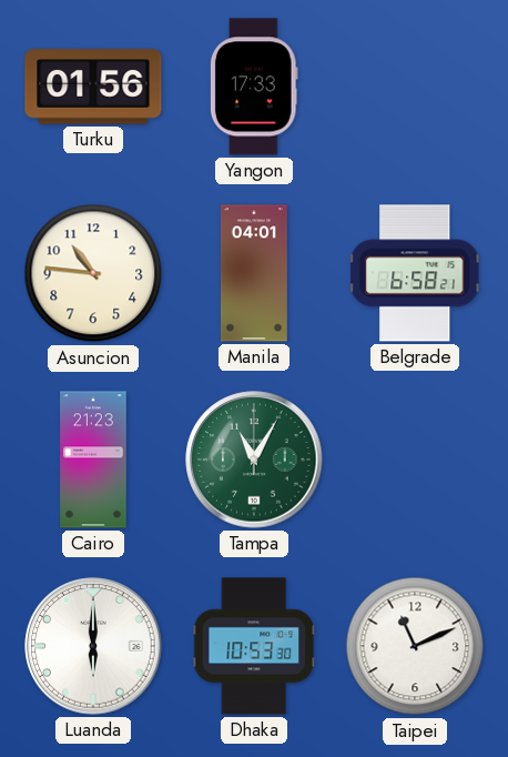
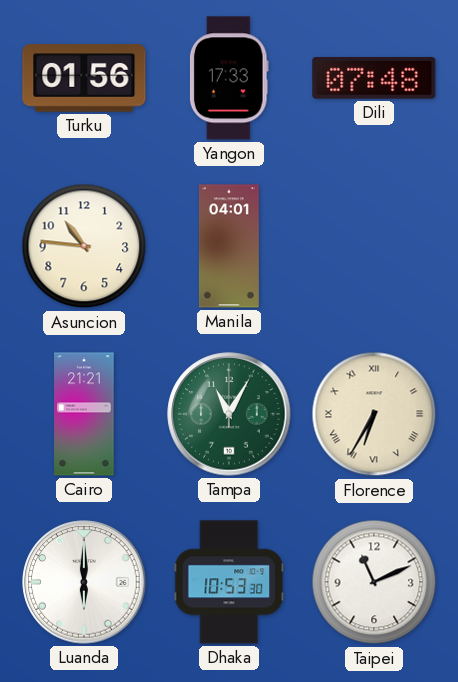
Dili: none -> 07:48
Belgrade: 6:58 -> none
Cairo: 21:23 -> 21:21
Florence: none -> 6:35
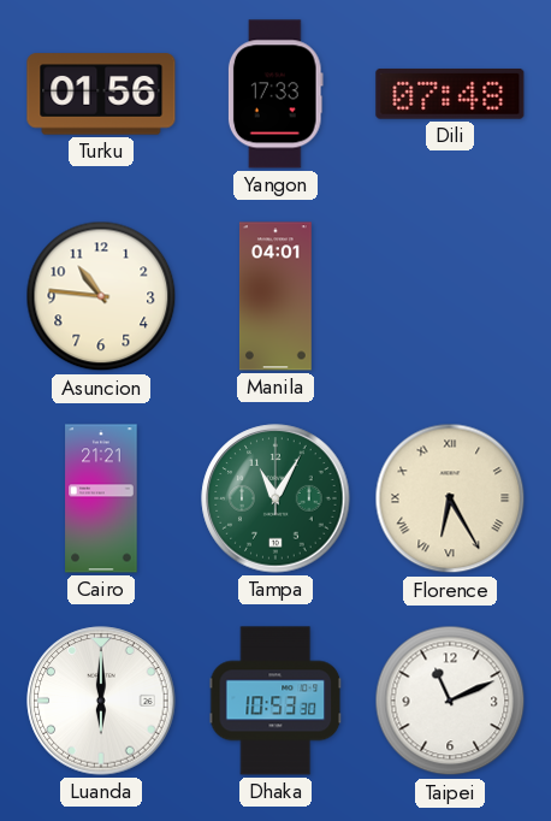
Florence: 6:35 -> 6:25
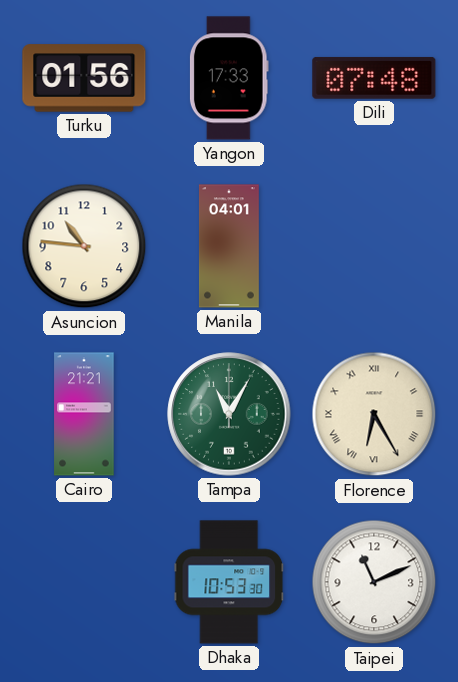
Luanda: 6:00 -> none
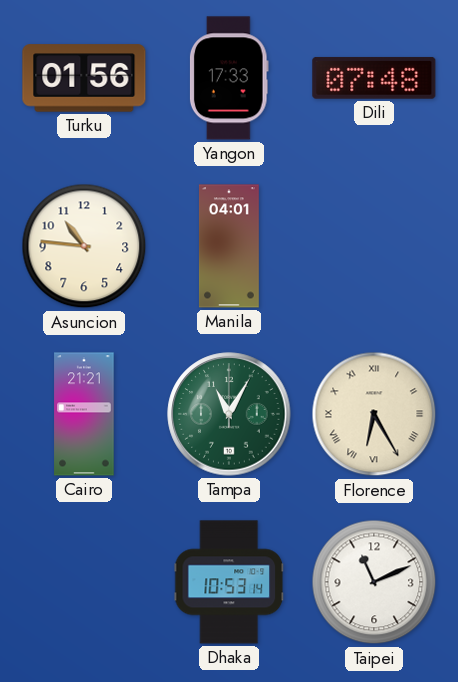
Dhaka: 10:53:30 -> 10:53:14
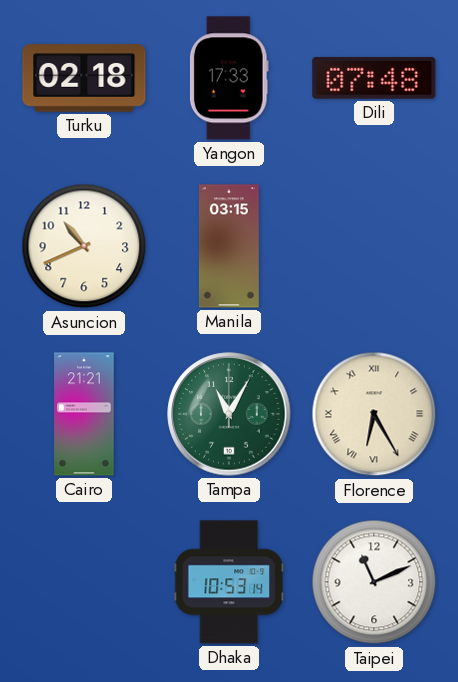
Turku: 01:56 -> 02:18
Asuncion: 10:46 -> 10:41
Manila: 04:01 -> 03:15
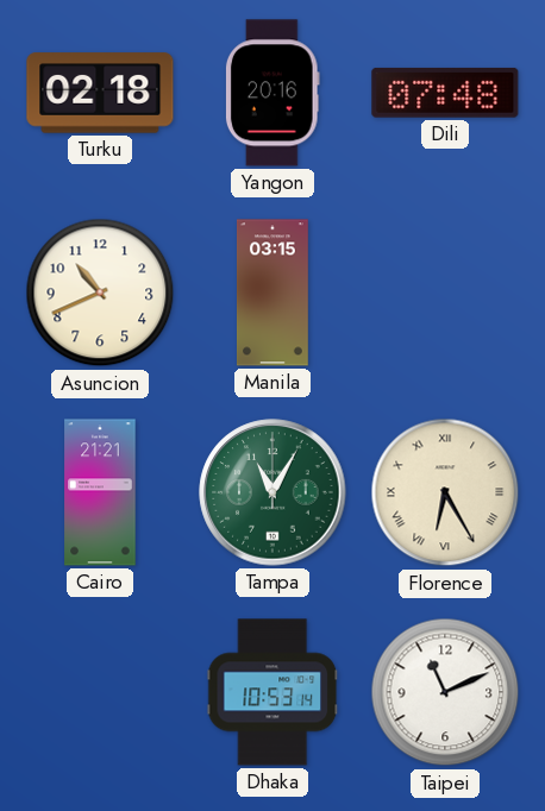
Yangon: 17:33 -> 20:16
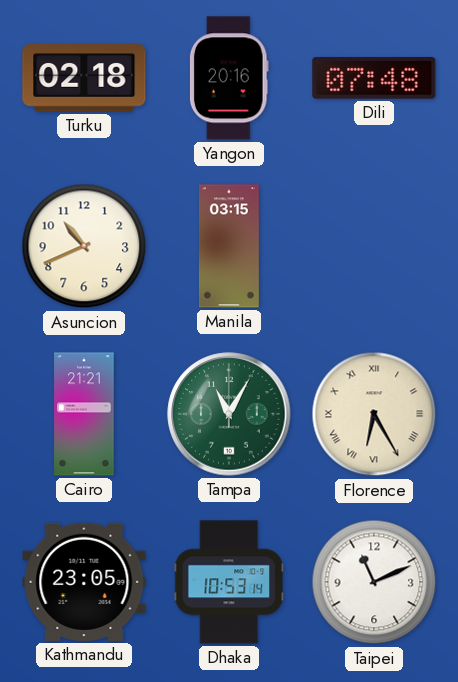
Kathmandu: none -> 23:05
